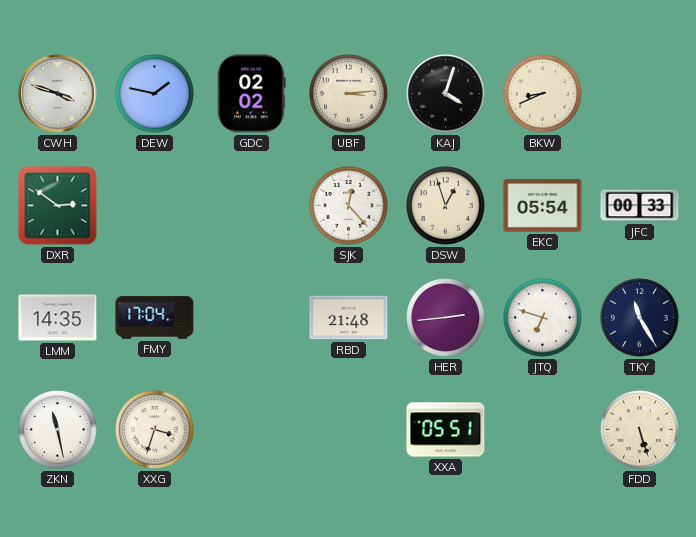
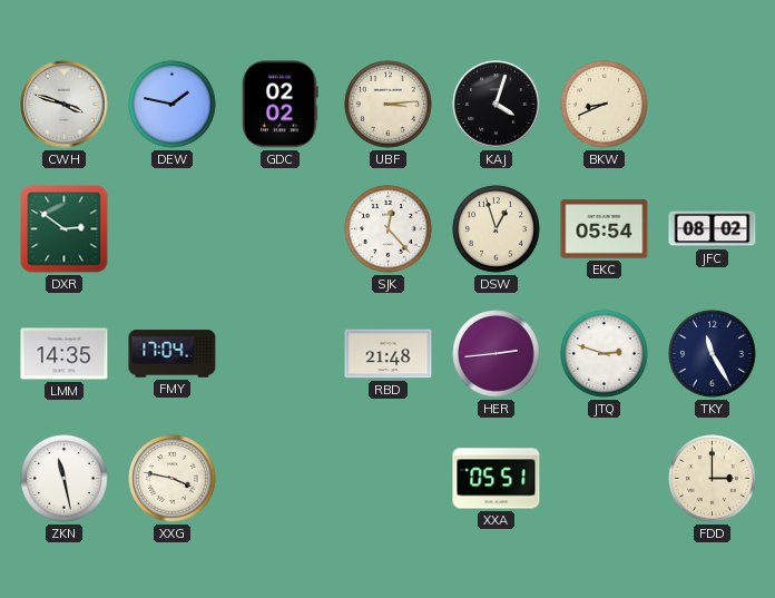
JFC: 00:33 -> 08:02
JTQ: 6:48 -> 2:48
XXG: 3:33 -> 3:47
FDD: 5:27 -> 3:00
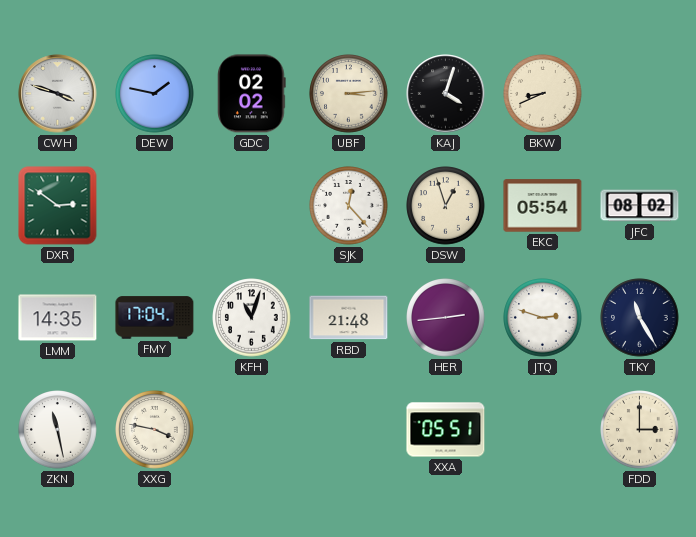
KFH: none -> 11:03
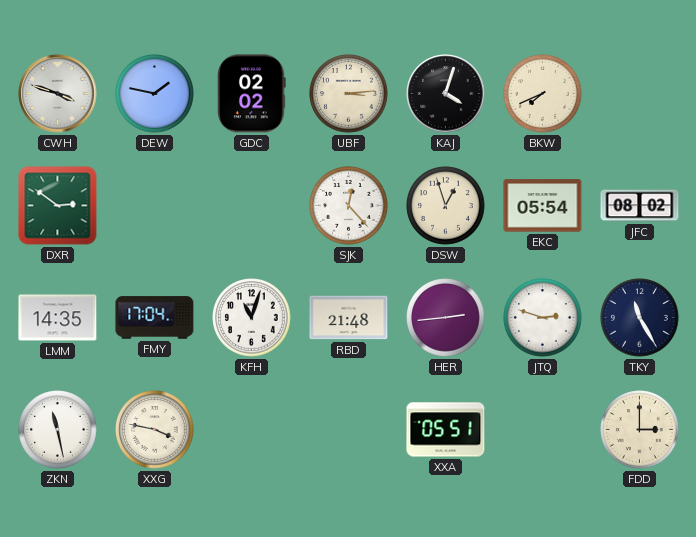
BKW: 8:41 -> 7:41
